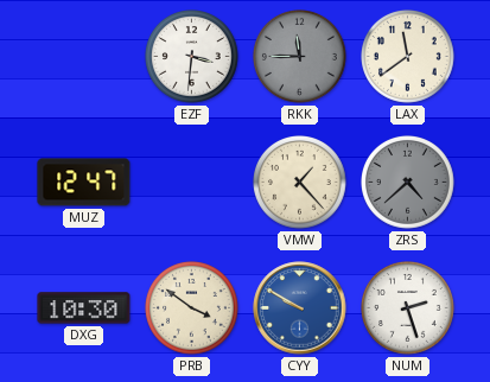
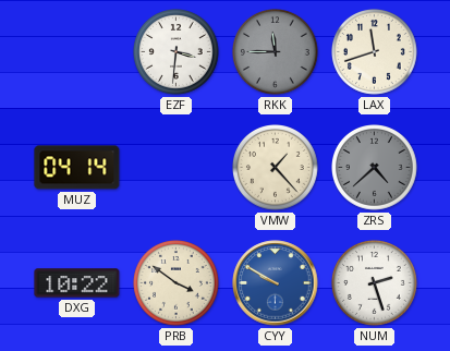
LAX: 11:39 -> 11:42
MUZ: 12:47 -> 04:14
DXG: 10:30 -> 10:22
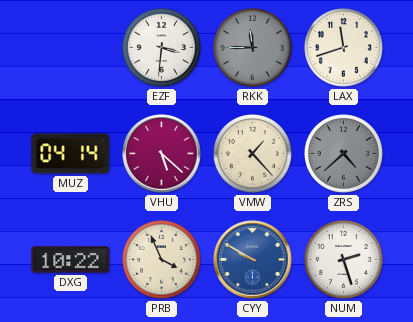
VHU: none -> 5:22
PRB: 3:51 -> 3:56
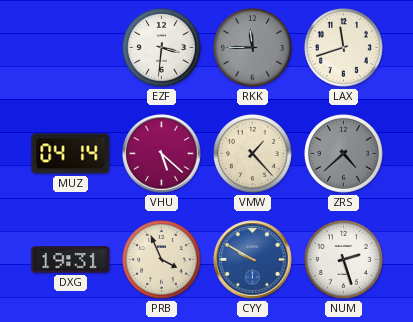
DXG: 10:22 -> 19:31
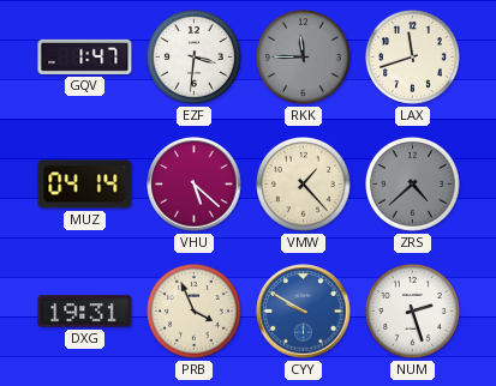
GQV: none -> 1:47
